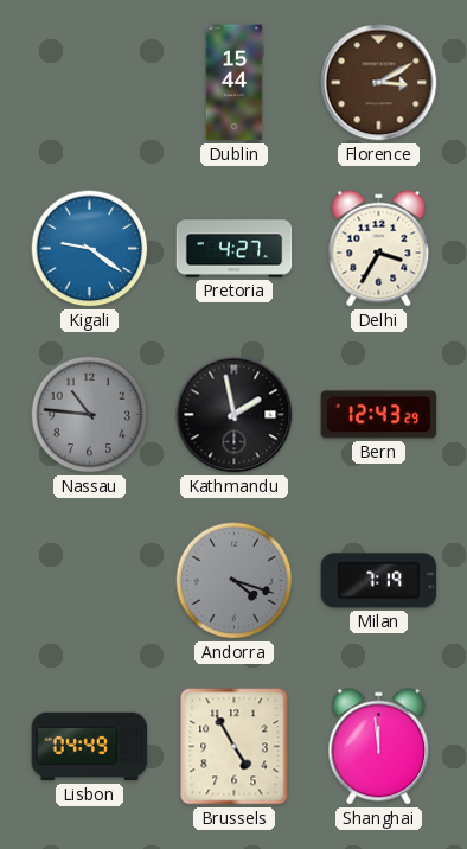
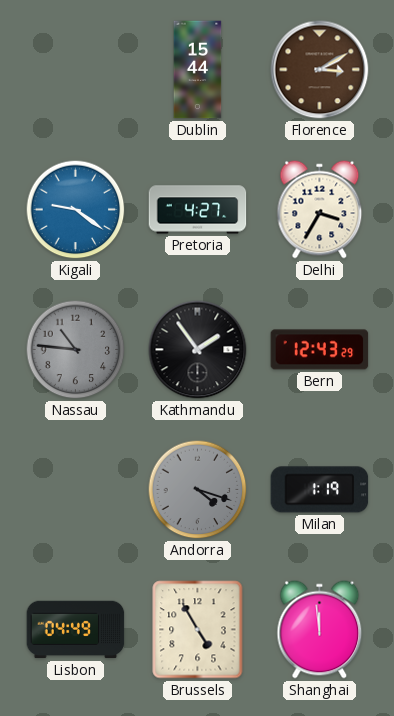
Kathmandu: 1:58 -> 1:54
Milan: 7:19 -> 1:19
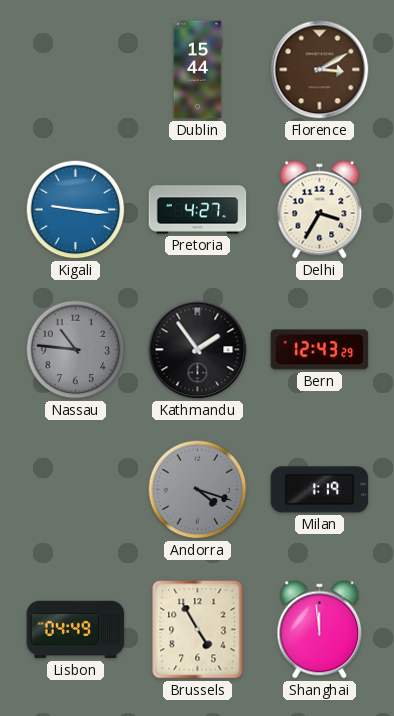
Kigali: 9:21 -> 9:16
